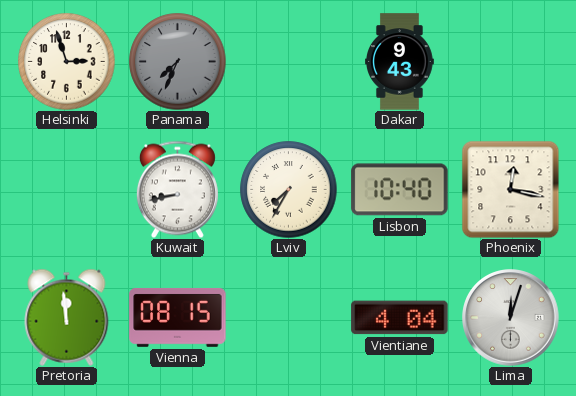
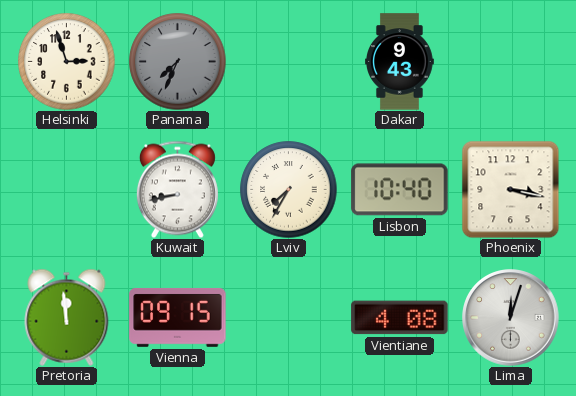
Phoenix: 12:17 -> 3:17
Vienna: 08:15 -> 09:15
Vientiane: 4:04 -> 4:08
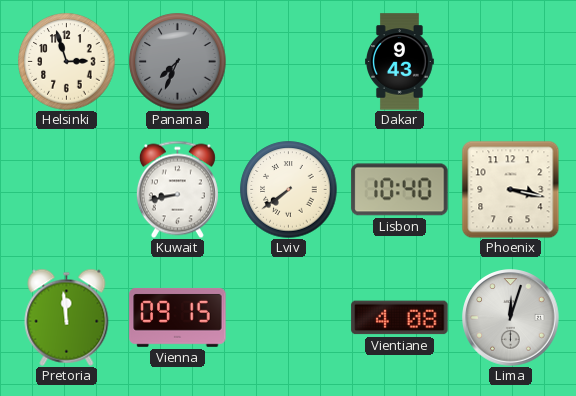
Lviv: 7:35 -> 7:39
